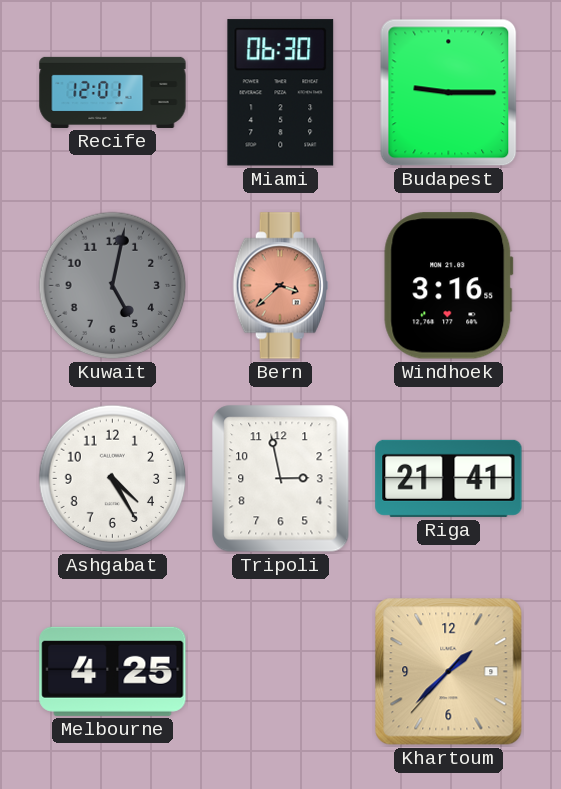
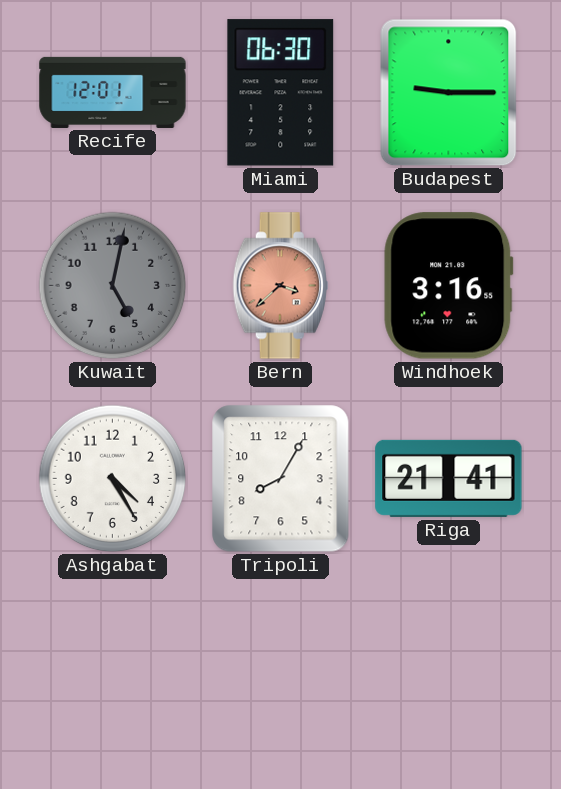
Tripoli: 2:58 -> 8:05
Melbourne: 4:25 -> none
Khartoum: 1:37 -> none
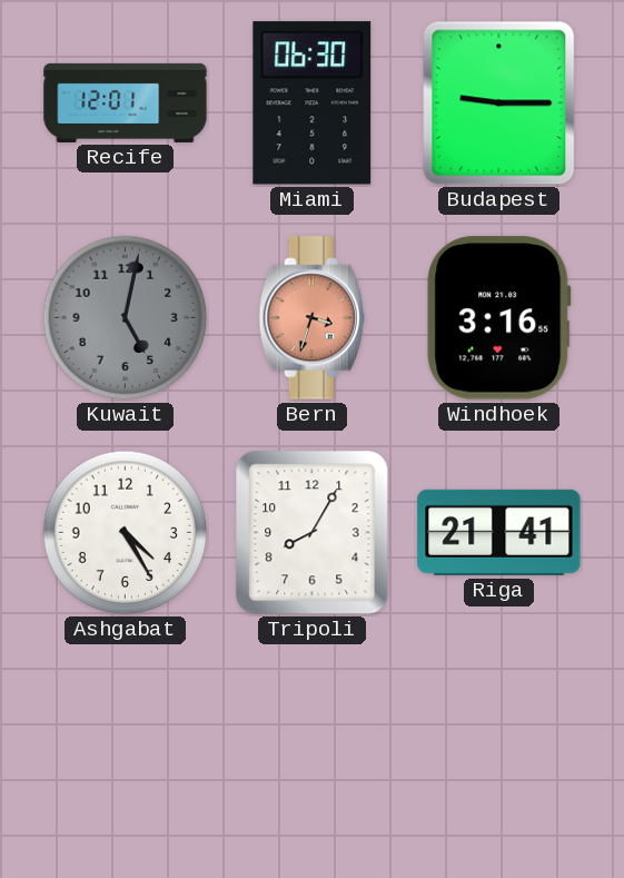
Bern: 3:38 -> 3:33
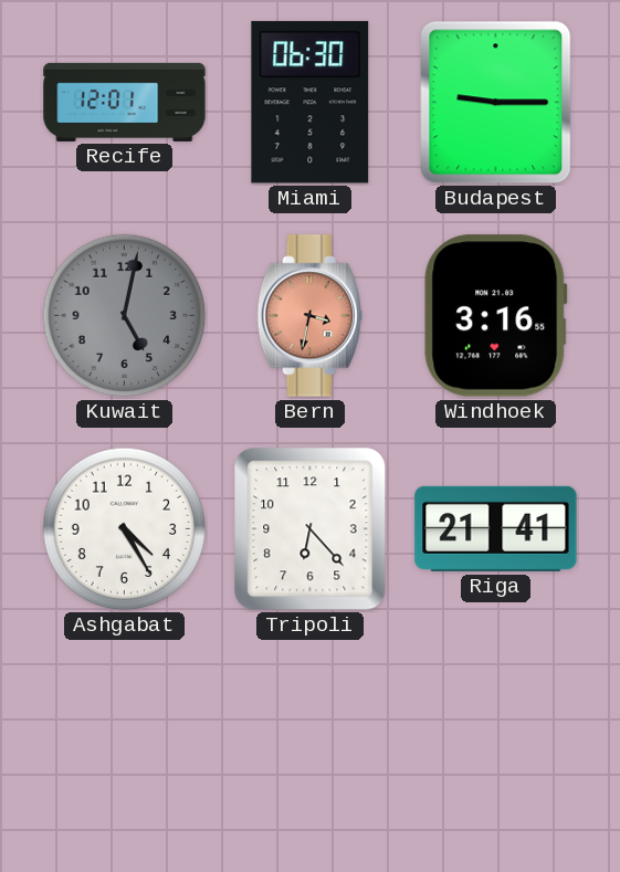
Bern: 3:33 -> 3:32
Tripoli: 8:05 -> 6:23
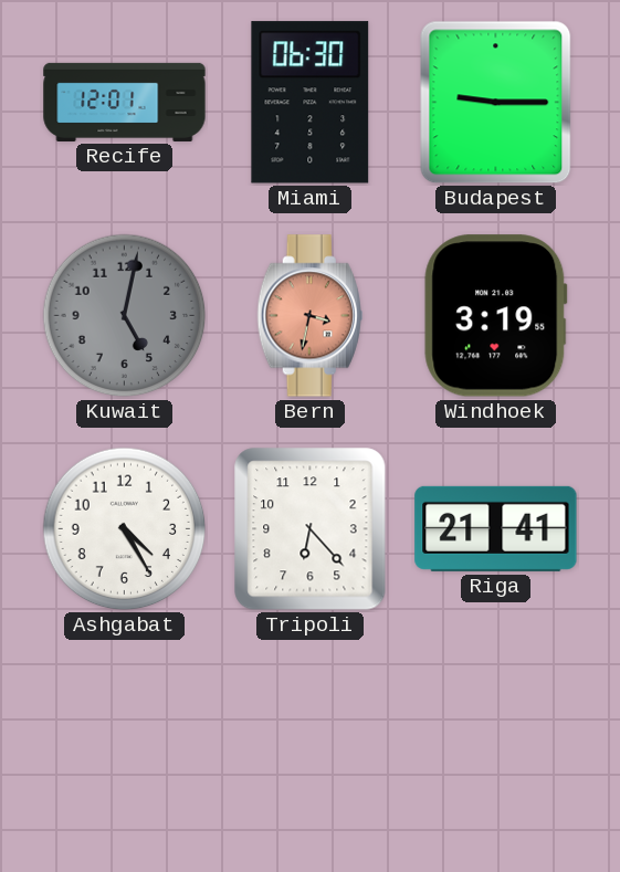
Windhoek: 3:16 -> 3:19
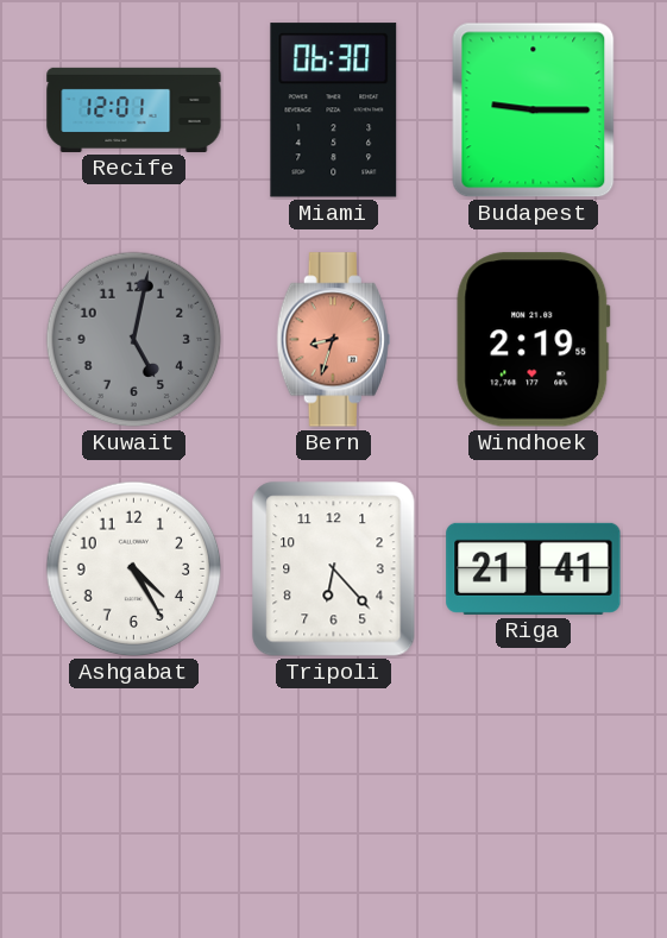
Bern: 3:32 -> 8:33
Windhoek: 3:19 -> 2:19
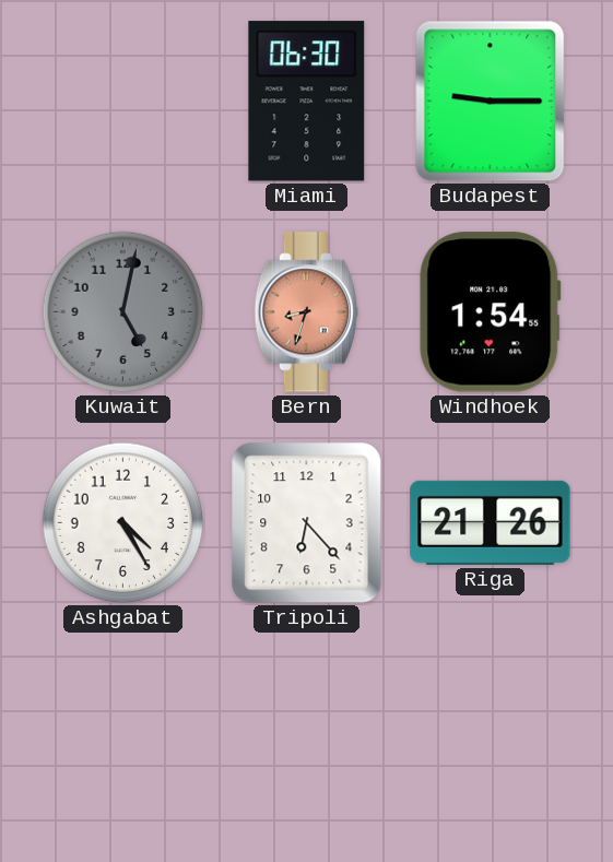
Recife: 12:01 -> none
Windhoek: 2:19 -> 1:54
Riga: 21:41 -> 21:26
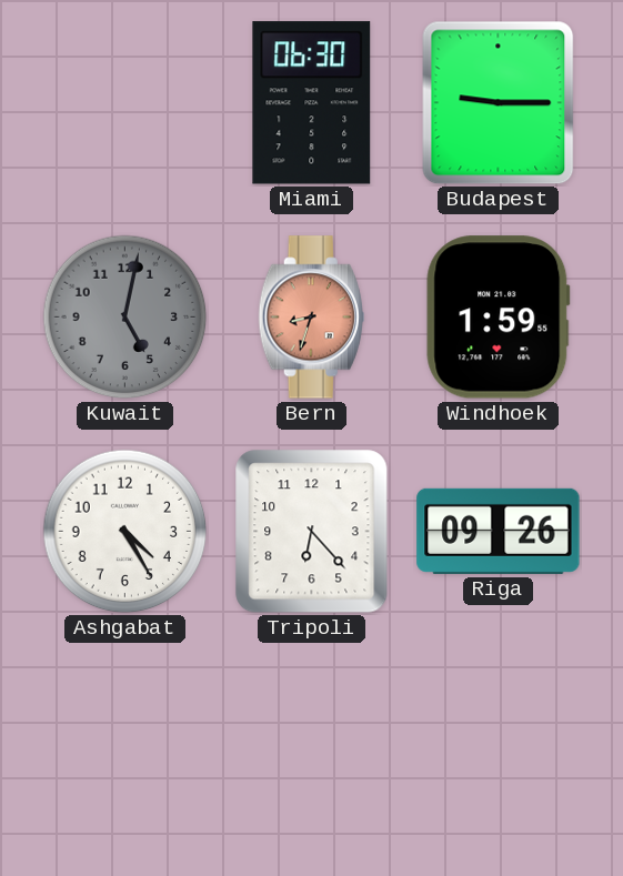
Windhoek: 1:54 -> 1:59
Riga: 21:26 -> 09:26
